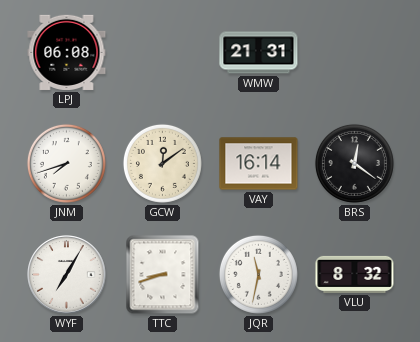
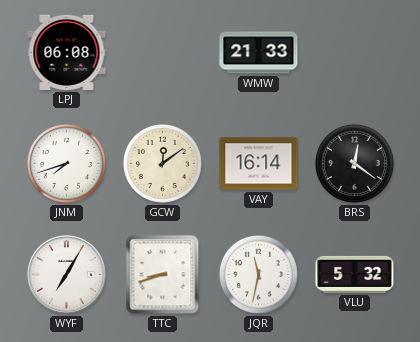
WMW: 21:31 -> 21:33
VLU: 8:32 -> 5:32
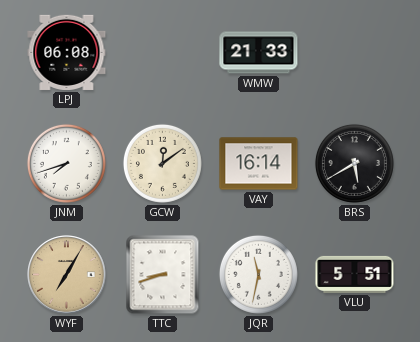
BRS: 12:21 -> 5:40
WYF dial: white -> champagne
VLU: 5:32 -> 5:51
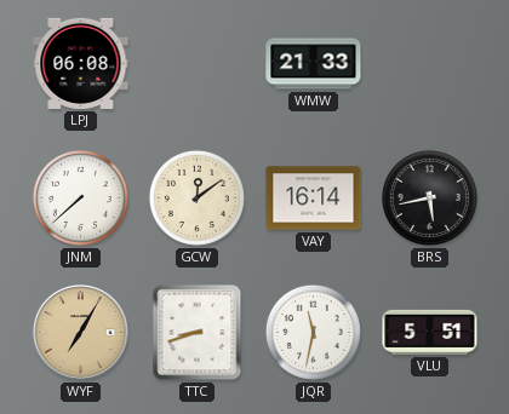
JNM: 7:42 -> 7:38
BRS: 5:40 -> 5:43
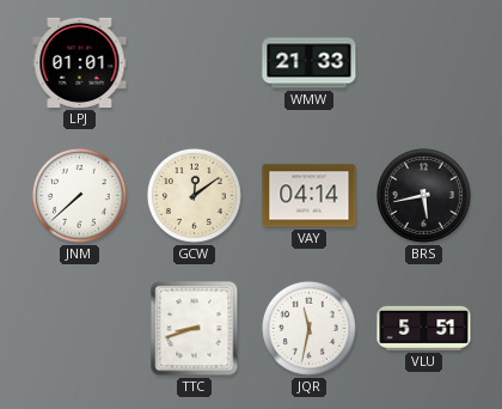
LPJ: 06:08 -> 01:01
VAY: 16:14 -> 04:14
WYF: 7:05 -> none
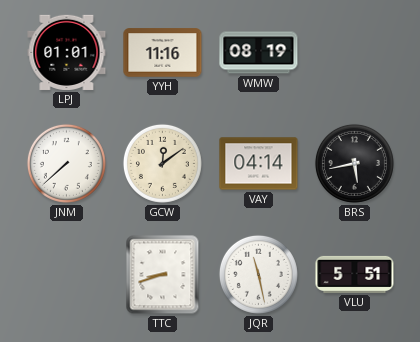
YYH: none -> 11:16
WMW: 21:33 -> 08:19
JQR: 11:32 -> 11:28
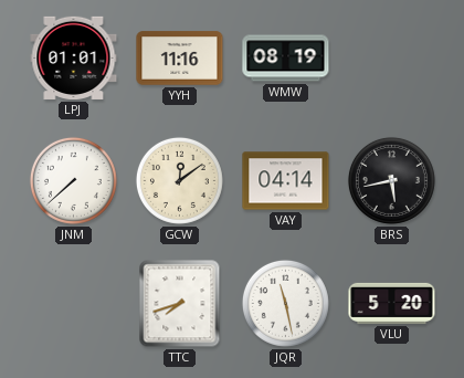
TTC: 8:42 -> 7:42
VLU: 5:51 -> 5:20
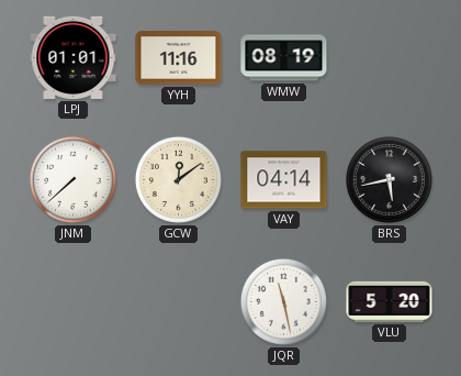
TTC: 7:42 -> none
